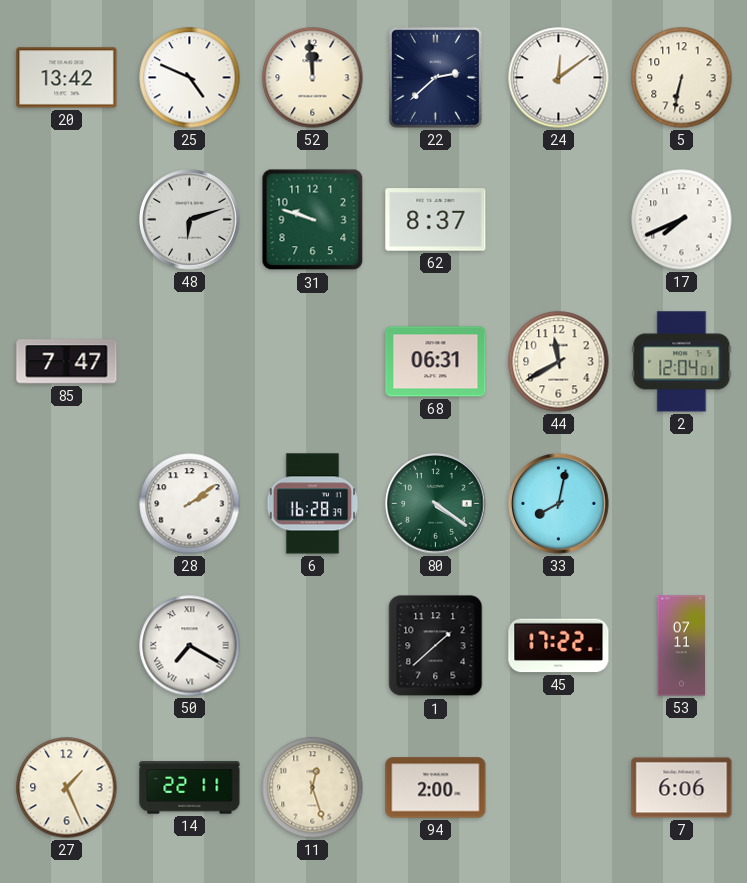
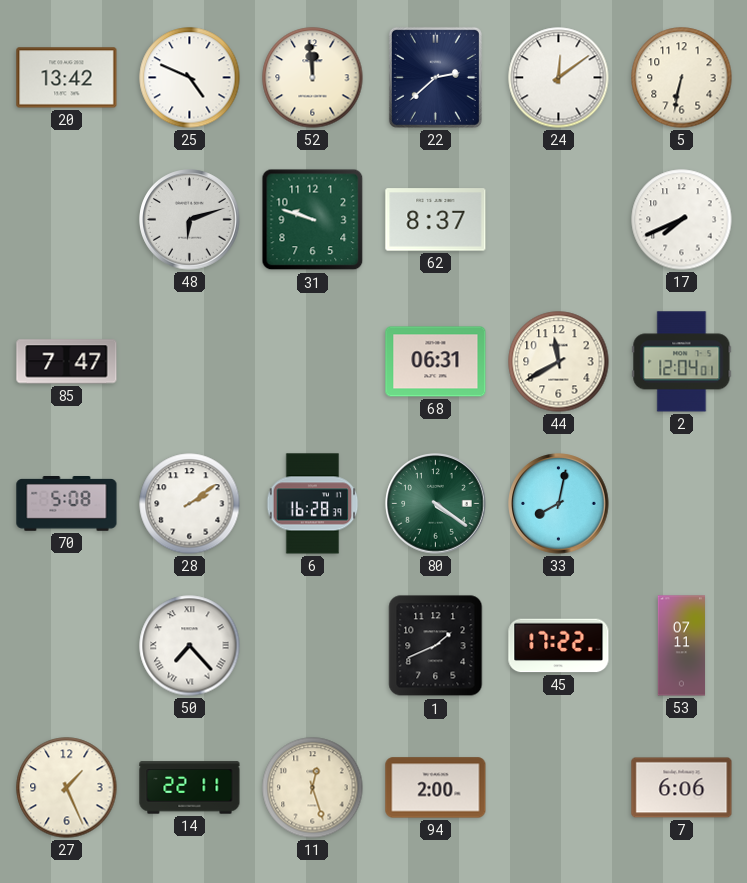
70: none -> 5:08
50: 7:20 -> 7:23
1: 1:38 -> 1:41
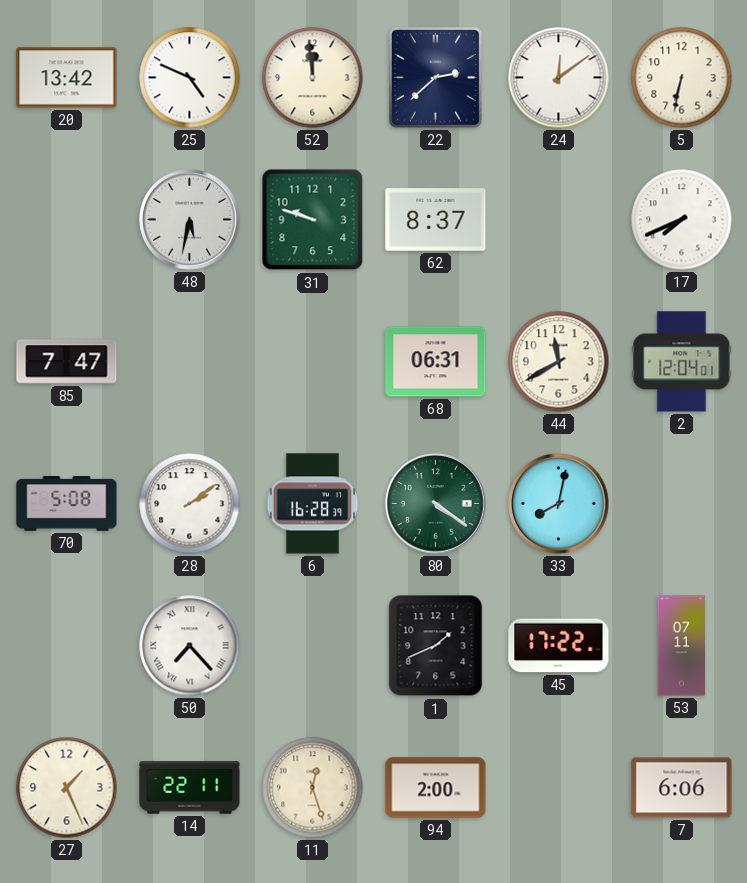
48: 6:12 -> 5:32
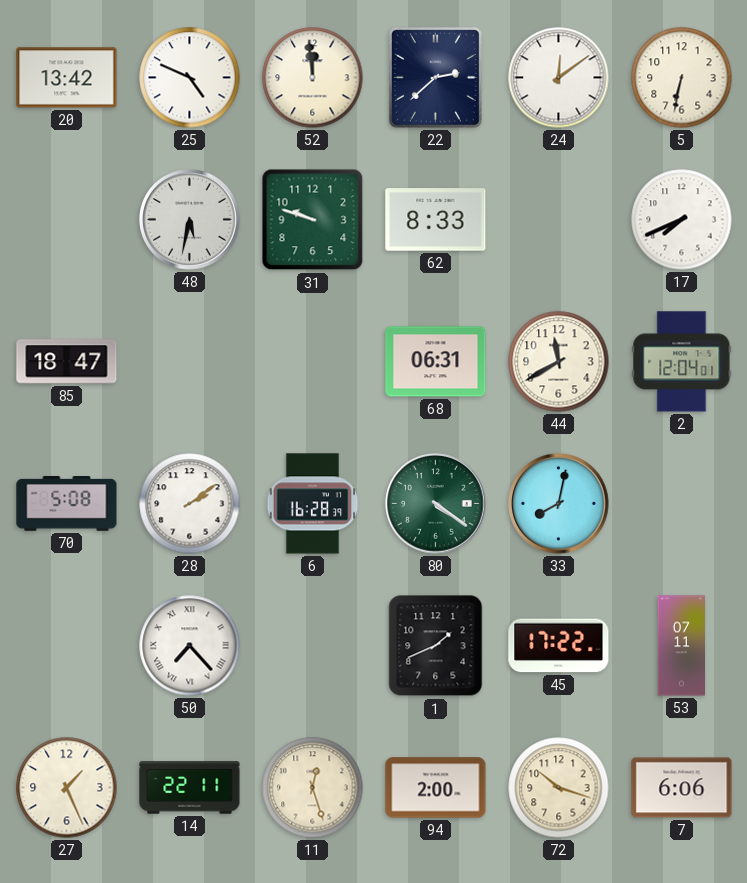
62: 8:37 -> 8:33
85: 7:47 -> 18:47
72: none -> 10:18
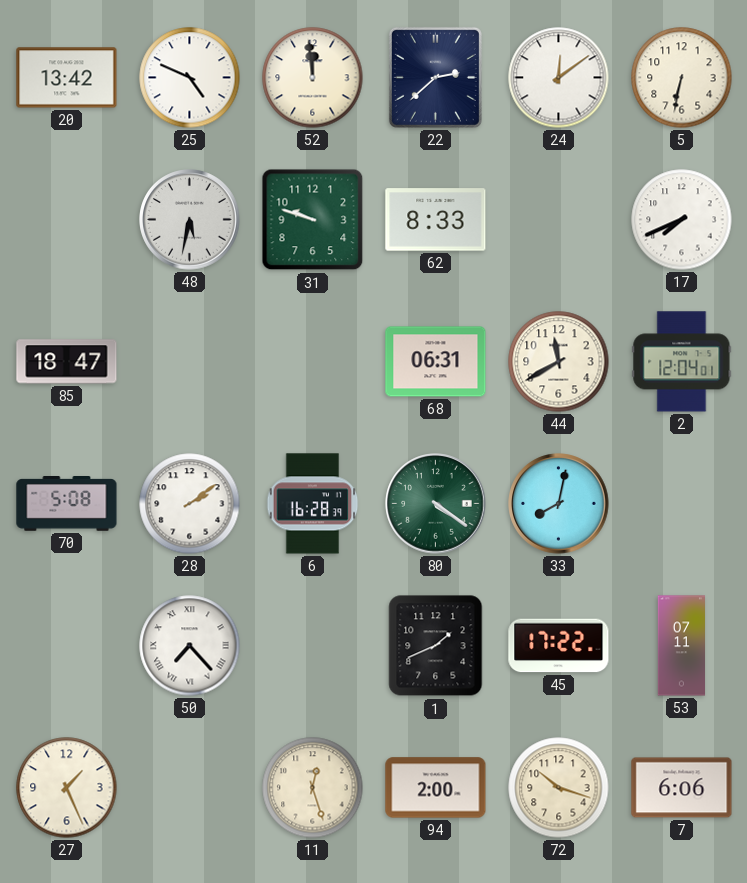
14: 22:11 -> none
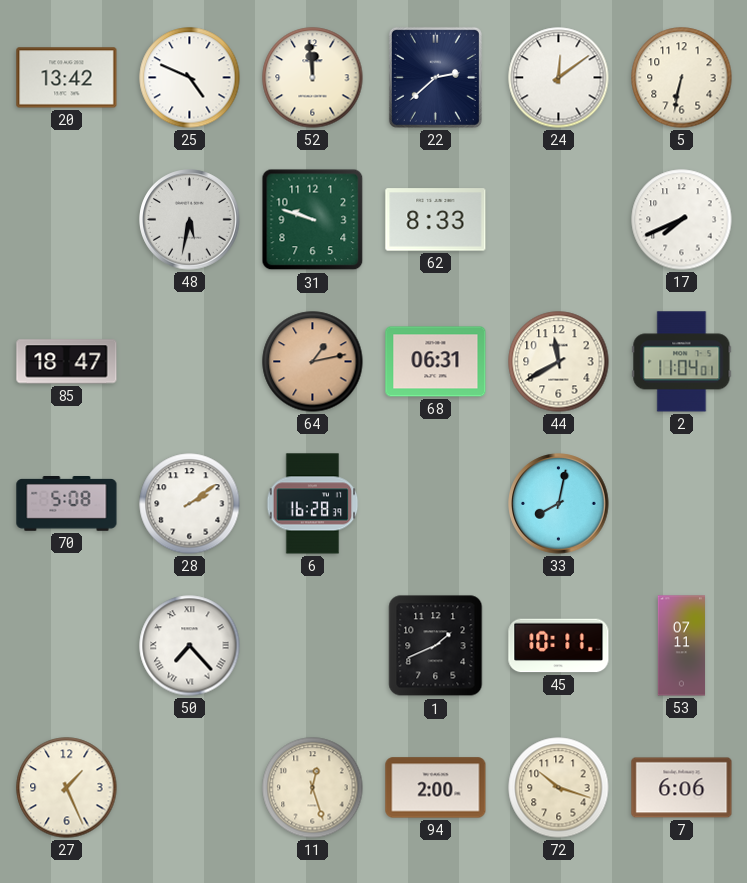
64: none -> 1:13
2: 12:04 -> 11:04
80: 4:21 -> none
45: 17:22 -> 10:11
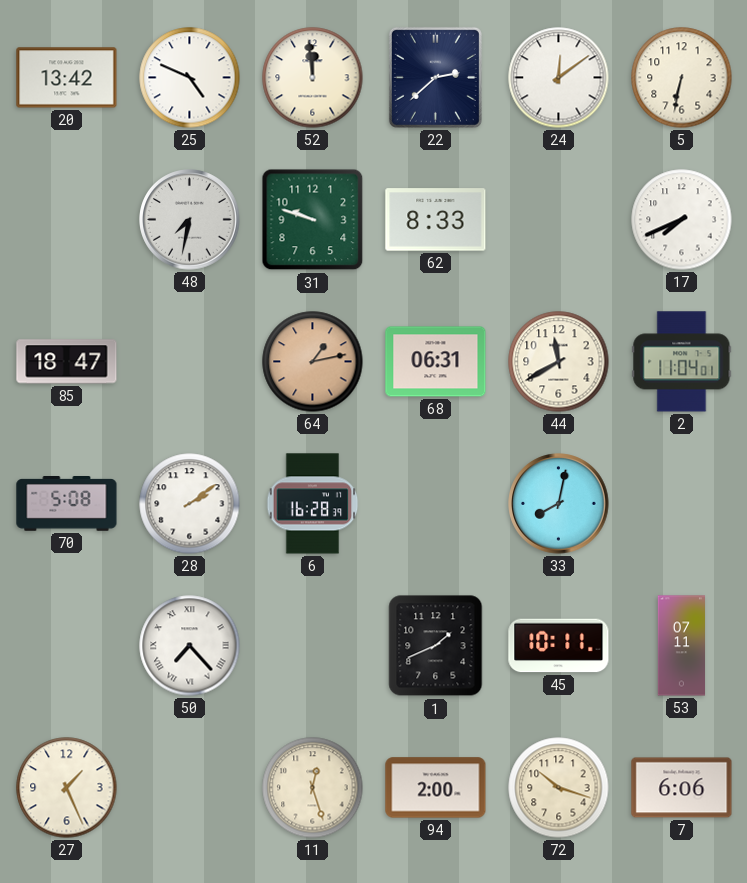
48: 5:32 -> 7:32
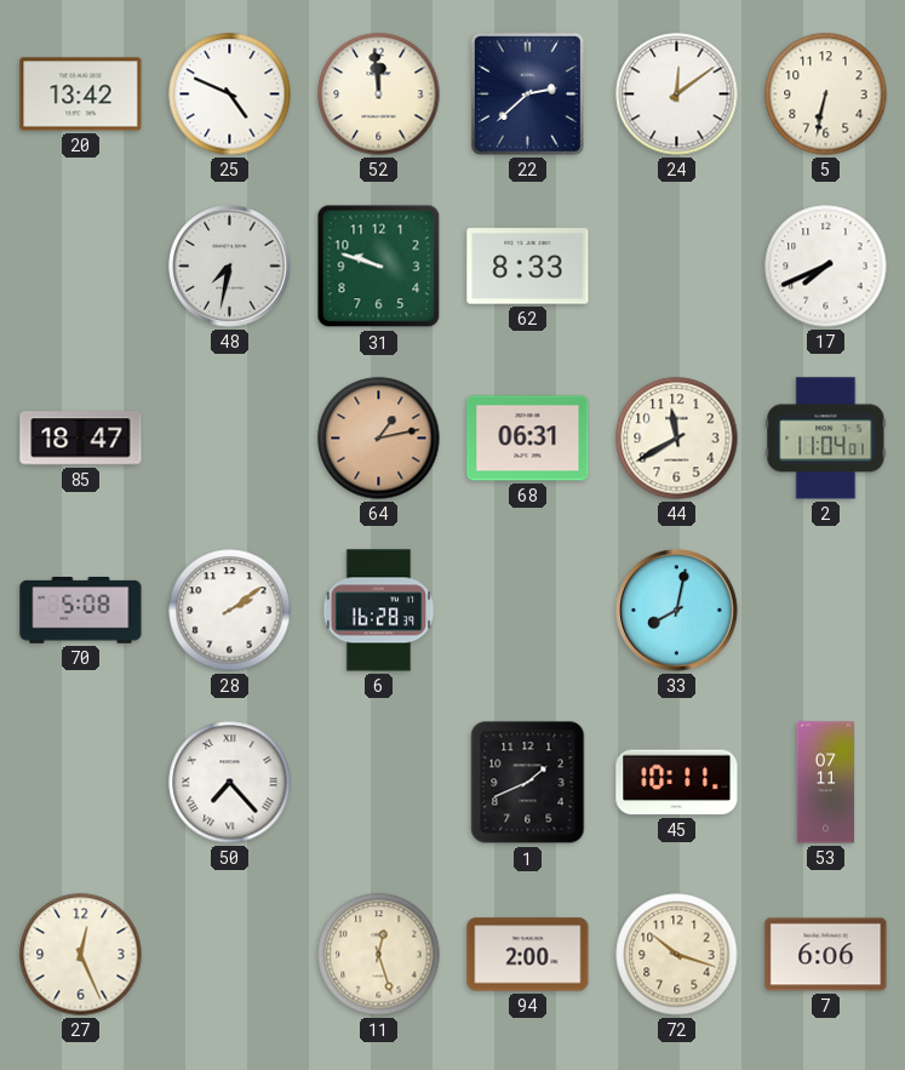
27: 1:26 -> 12:26
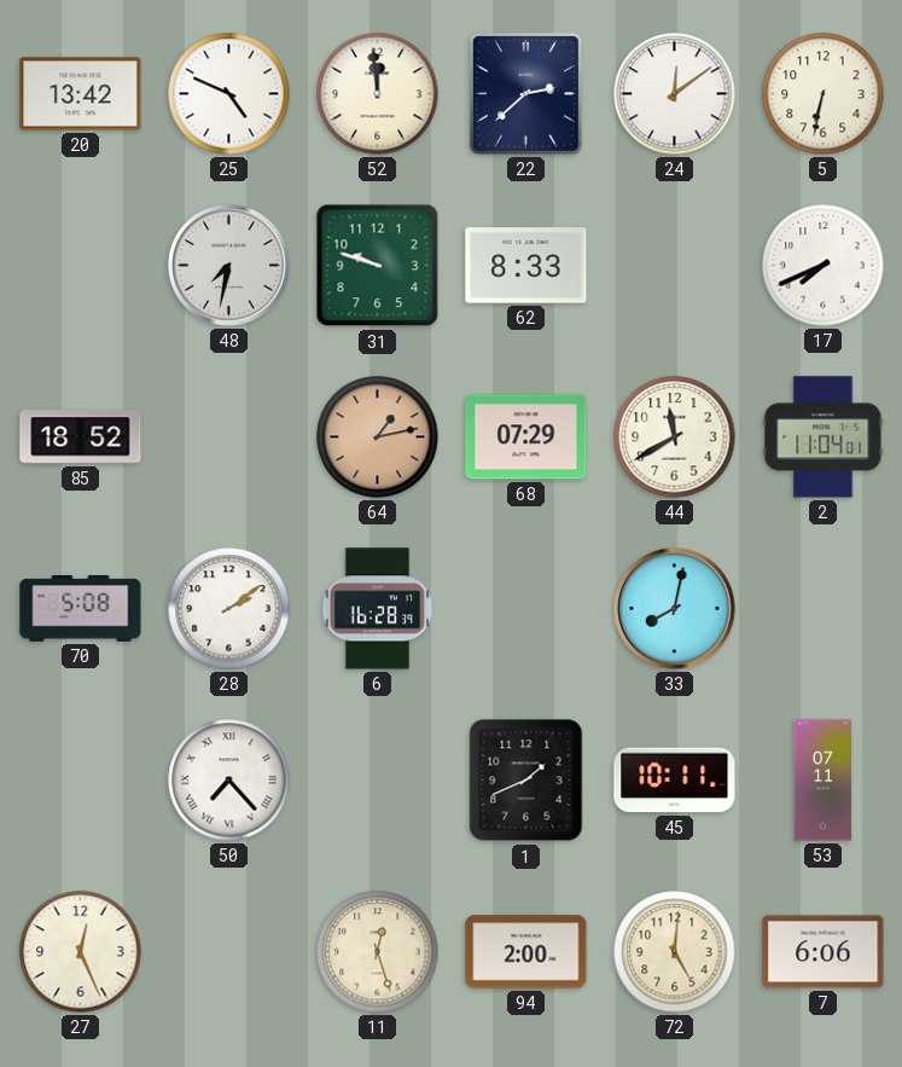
85: 18:47 -> 18:52
68: 06:31 -> 07:29
72: 10:18 -> 5:01
